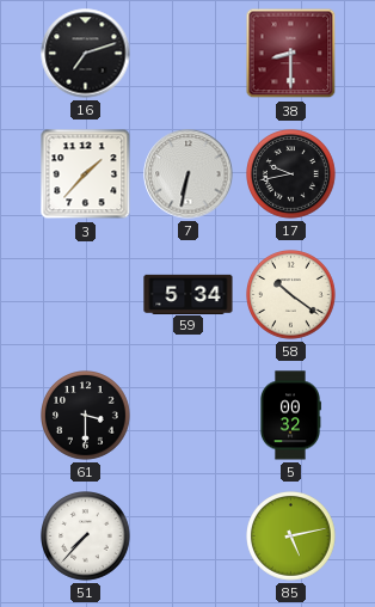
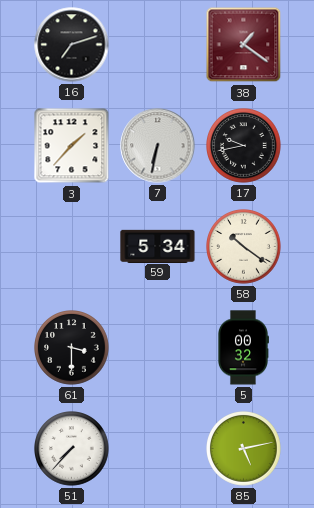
38: 8:30 -> 1:21
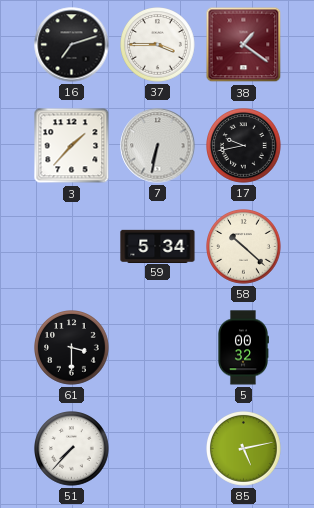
37: none -> 3:45
58: 10:21 -> 10:22
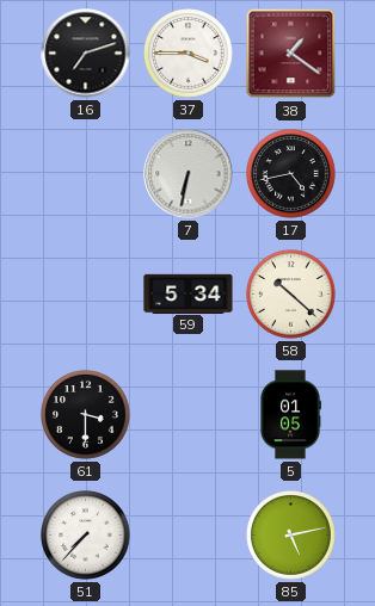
3: 1:37 -> none
17: 9:43 -> 4:43
5: 00:32 -> 01:05
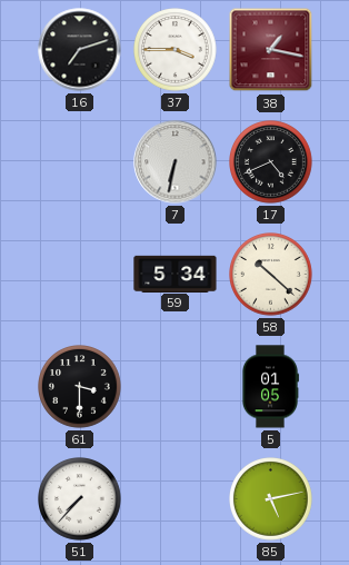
38: 1:21 -> 1:17
17: 4:43 -> 4:41
